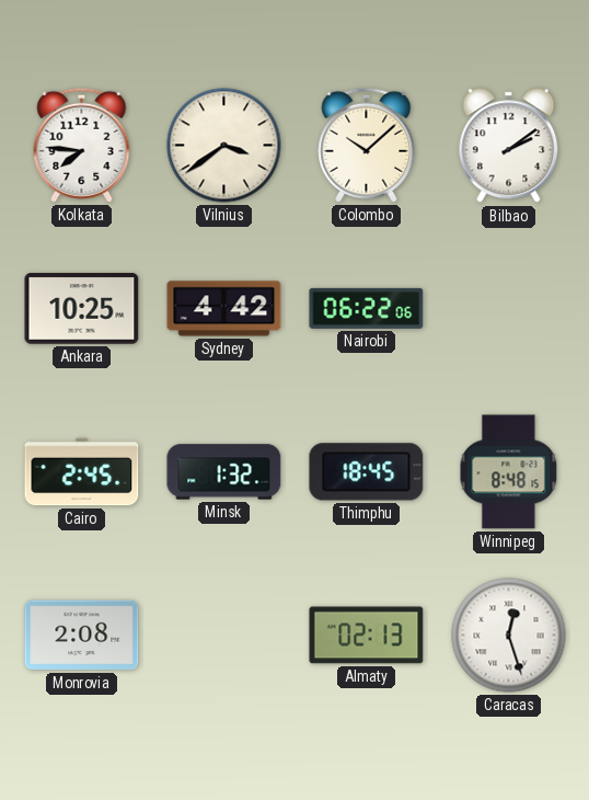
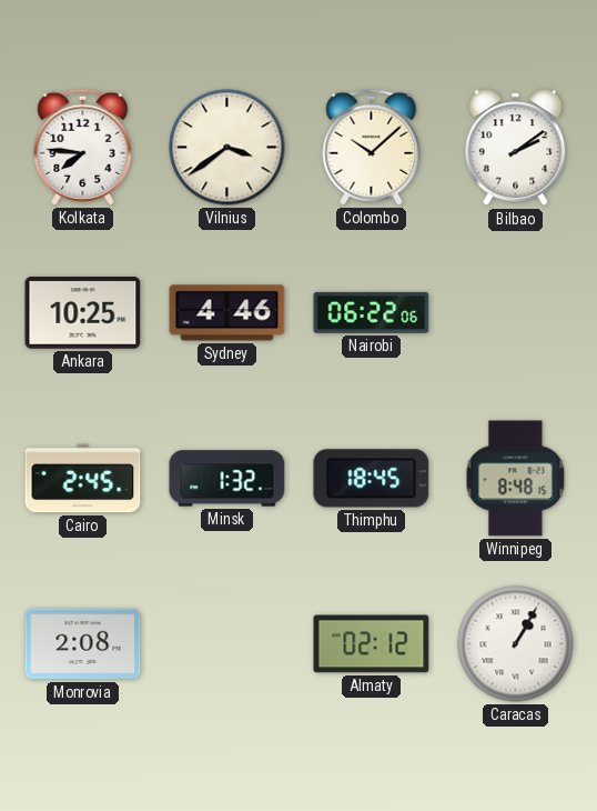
Sydney: 4:42 -> 4:46
Almaty: 02:13 -> 02:12
Caracas: 12:27 -> 1:05
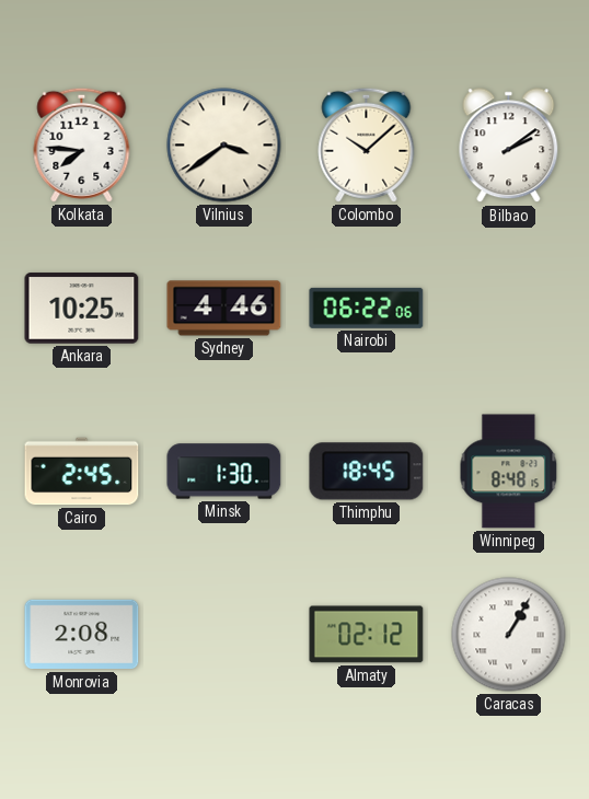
Minsk: 1:32 -> 1:30
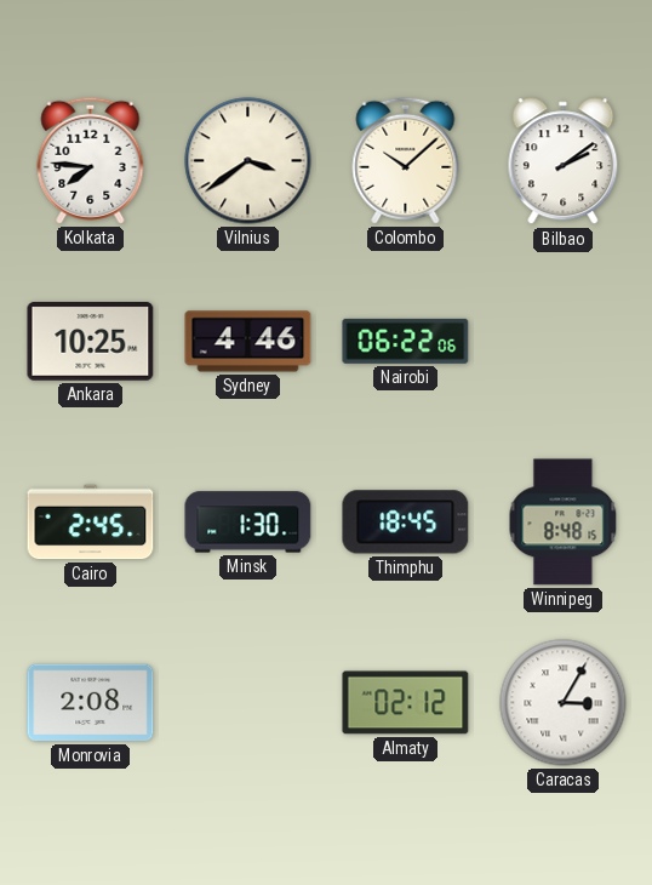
Caracas: 1:05 -> 3:05
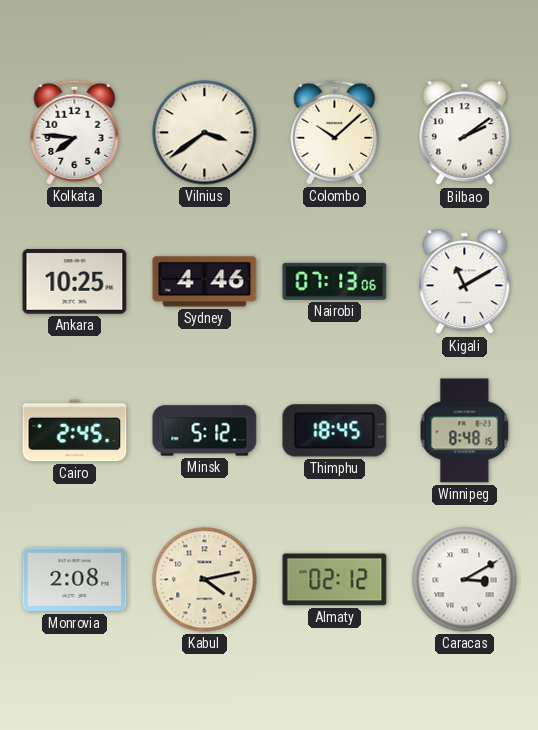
Nairobi: 06:22 -> 07:13
Kigali: none -> 11:10
Minsk: 1:30 -> 5:12
Kabul: none -> 4:13
Caracas: 3:05 -> 3:10
